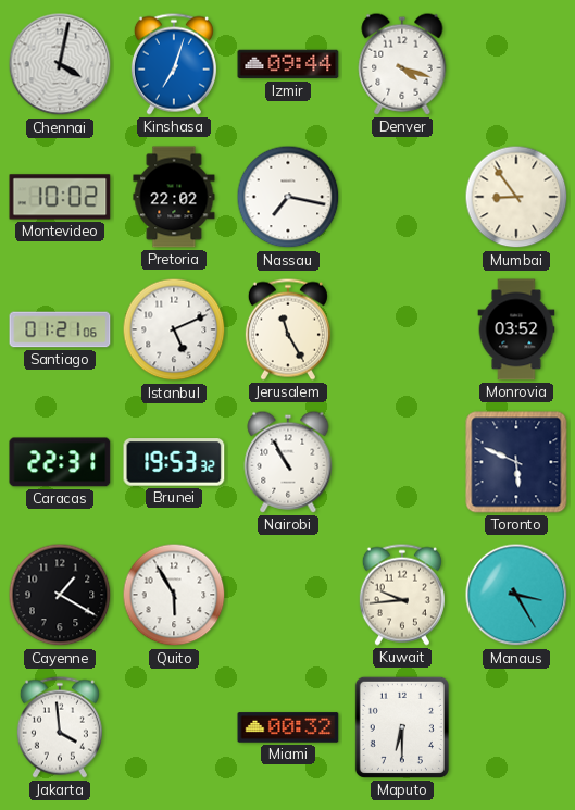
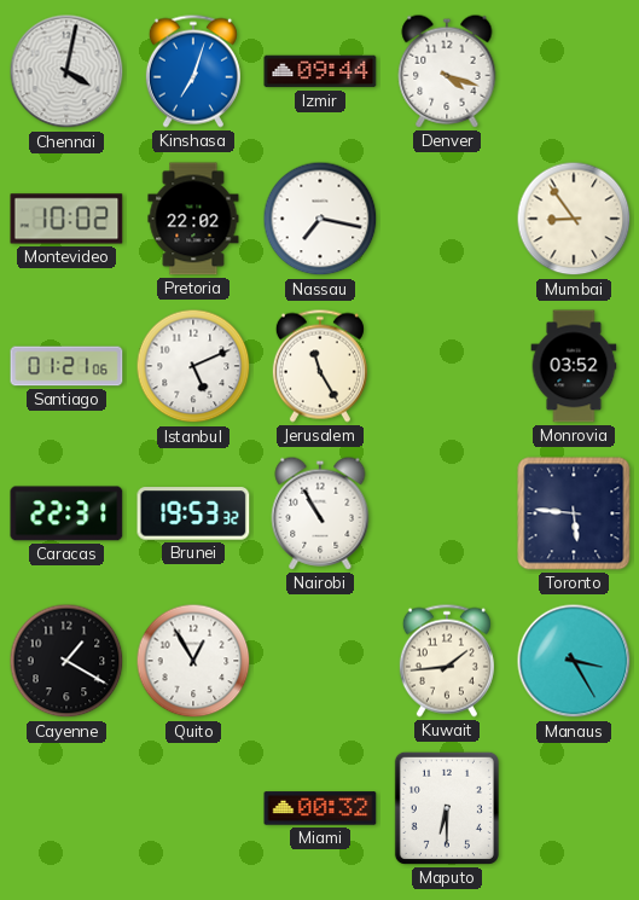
Toronto: 5:49 -> 5:46
Quito: 5:55 -> 12:55
Kuwait: 9:44 -> 1:44
Jakarta: 3:59 -> none
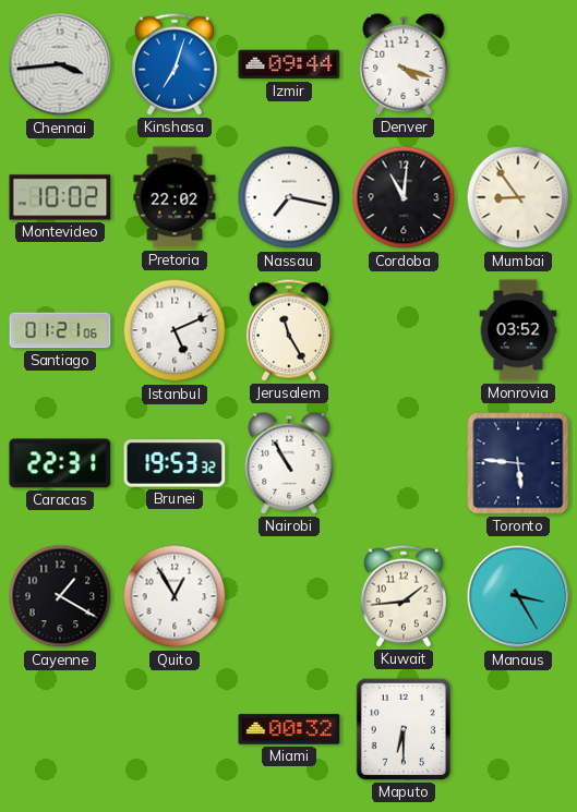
Chennai: 4:02 -> 3:44
Cordoba: none -> 11:01
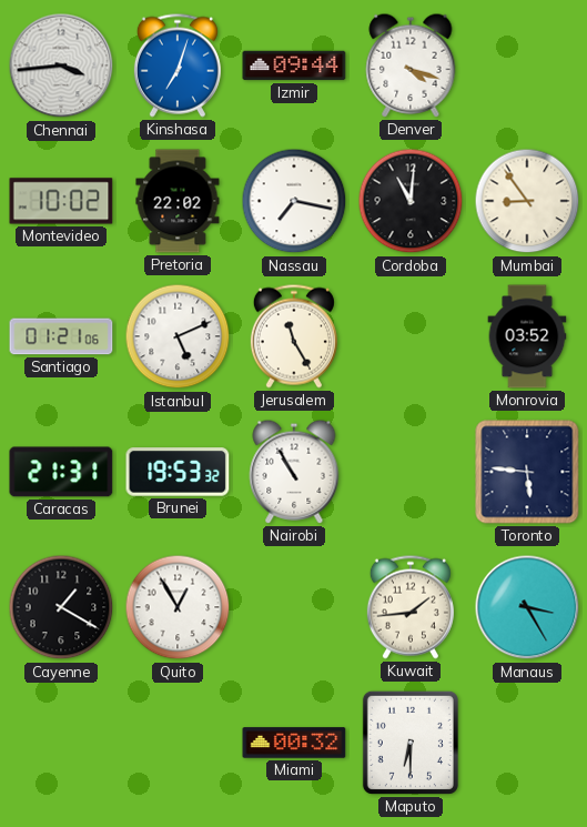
Caracas: 22:31 -> 21:31
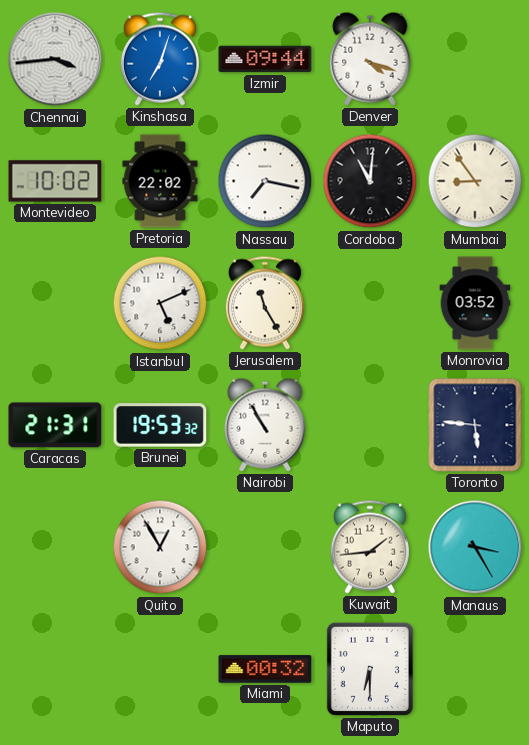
Santiago: 01:21 -> none
Cayenne: 1:20 -> none
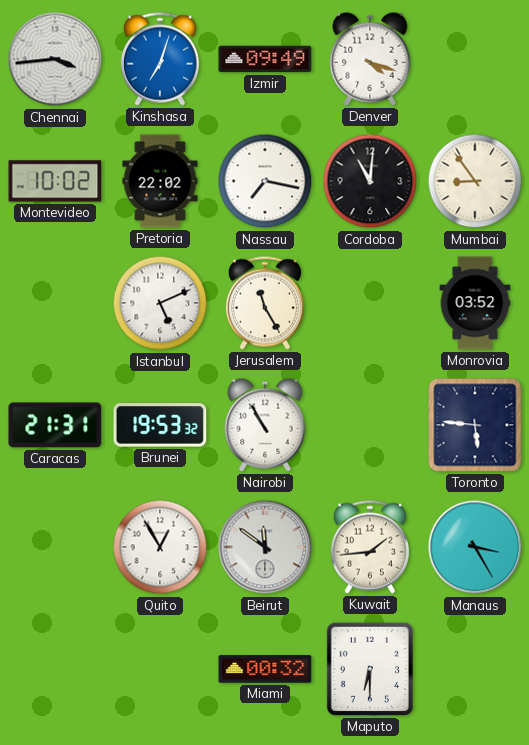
Izmir: 09:44 -> 09:49
Beirut: none -> 11:51
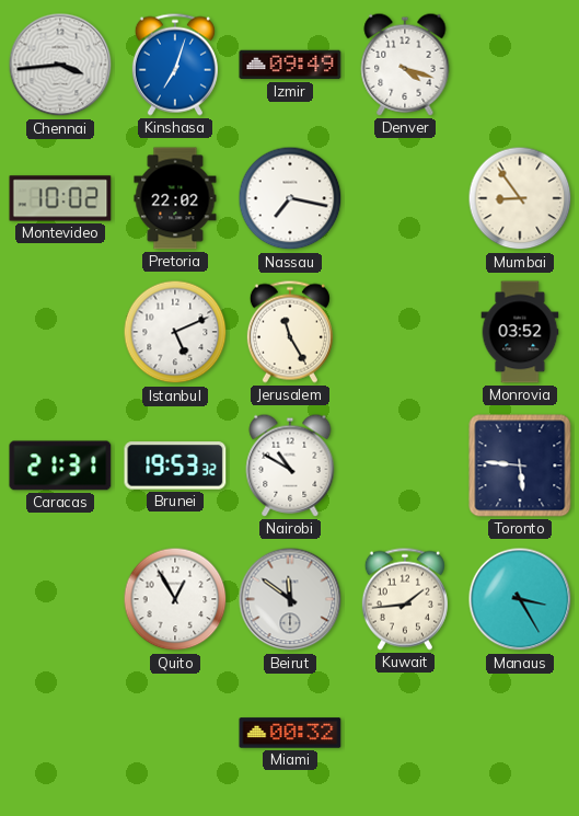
Cordoba: 11:01 -> none
Nairobi: 10:55 -> 10:50
Maputo: 6:30 -> none
